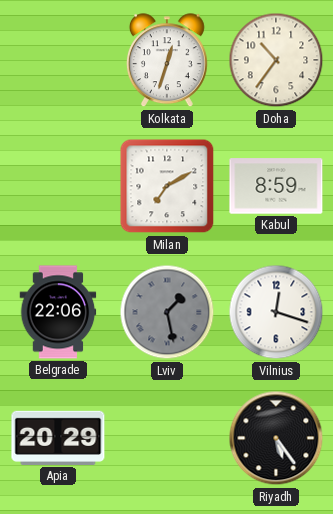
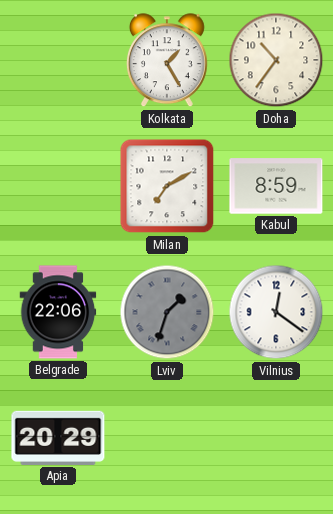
Kolkata: 12:33 -> 1:25
Lviv: 1:28 -> 1:33
Vilnius: 12:18 -> 12:21
Riyadh: 5:24 -> none
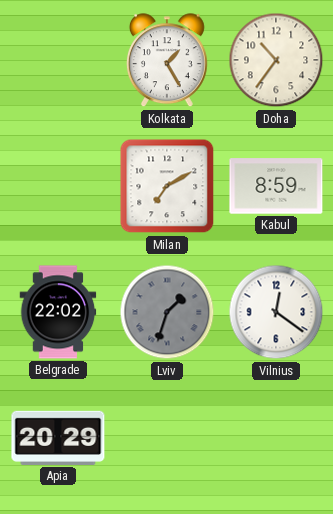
Belgrade: 22:06 -> 22:02
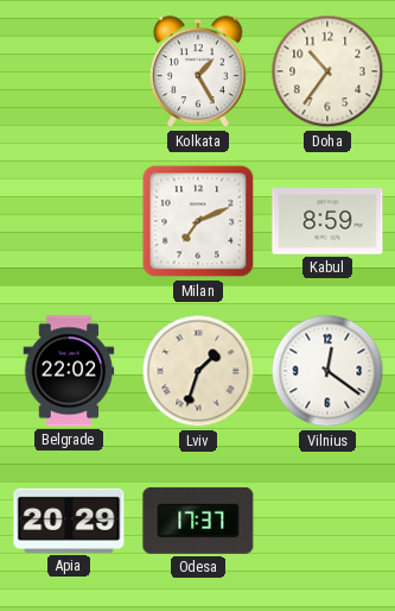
Milan: 7:10 -> 7:11
Lviv dial: grey -> cream
Odesa: none -> 17:37
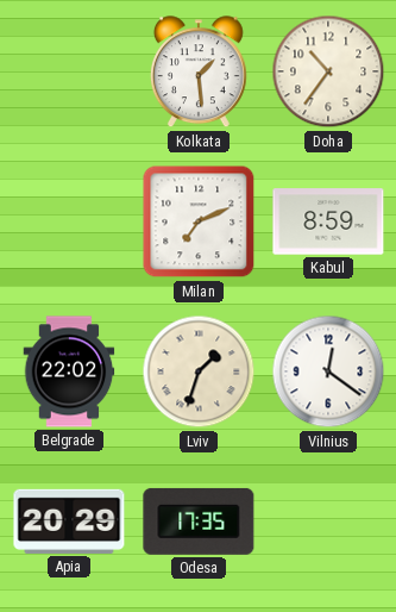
Kolkata: 1:25 -> 1:29
Odesa: 17:37 -> 17:35
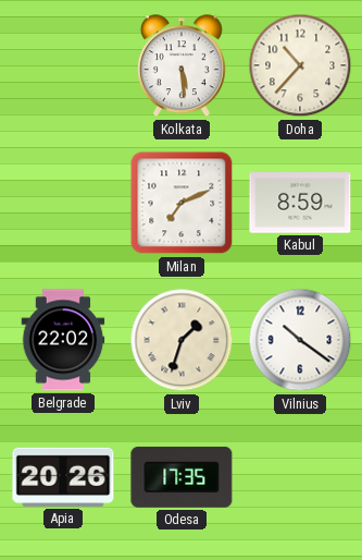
Kolkata: 1:29 -> 5:29
Doha: 10:36 -> 10:37
Vilnius: 12:21 -> 10:21
Apia: 20:29 -> 20:26
